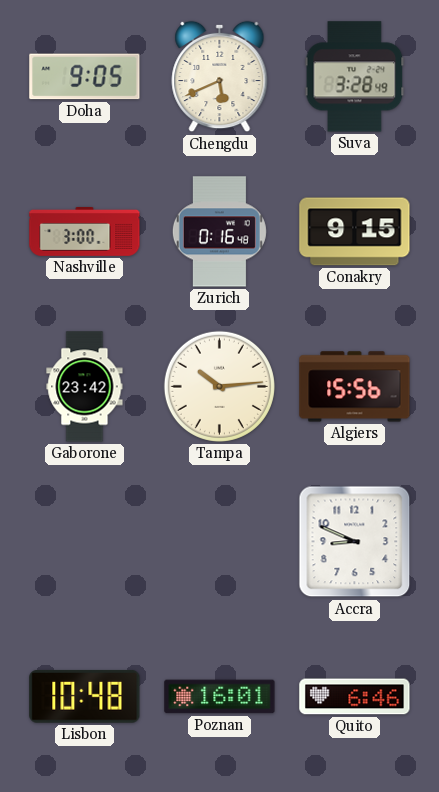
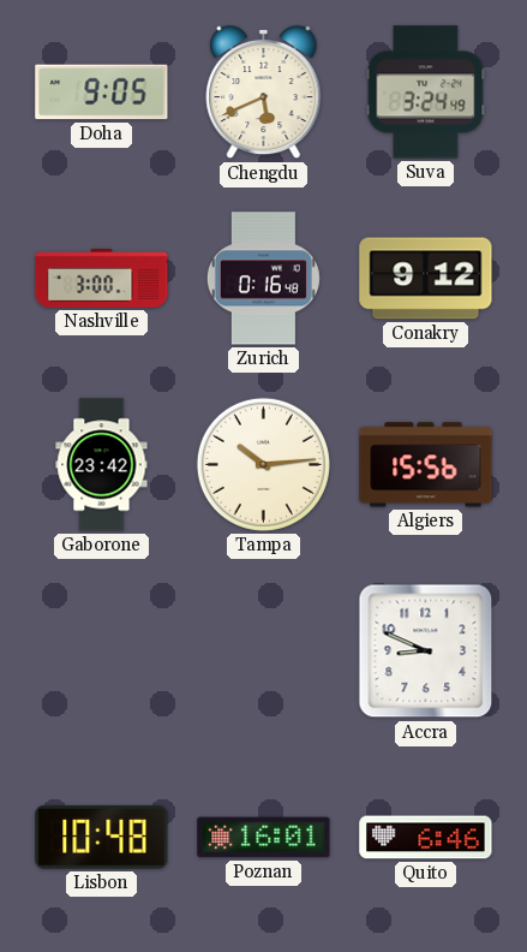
Suva: 3:28 -> 3:24
Conakry: 9:15 -> 9:12
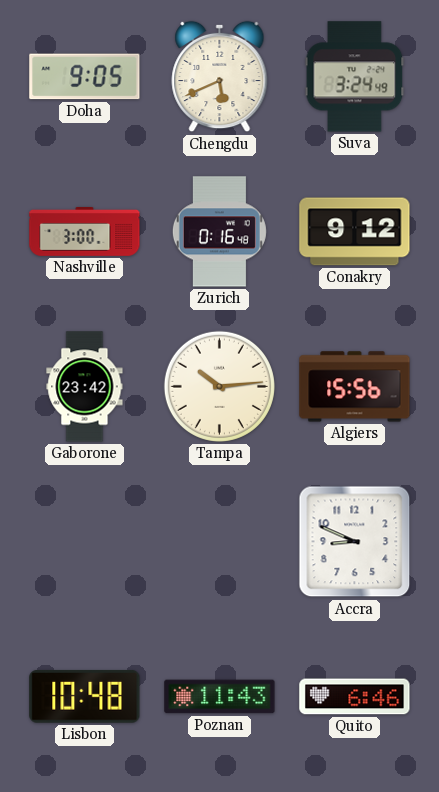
Poznan: 16:01 -> 11:43
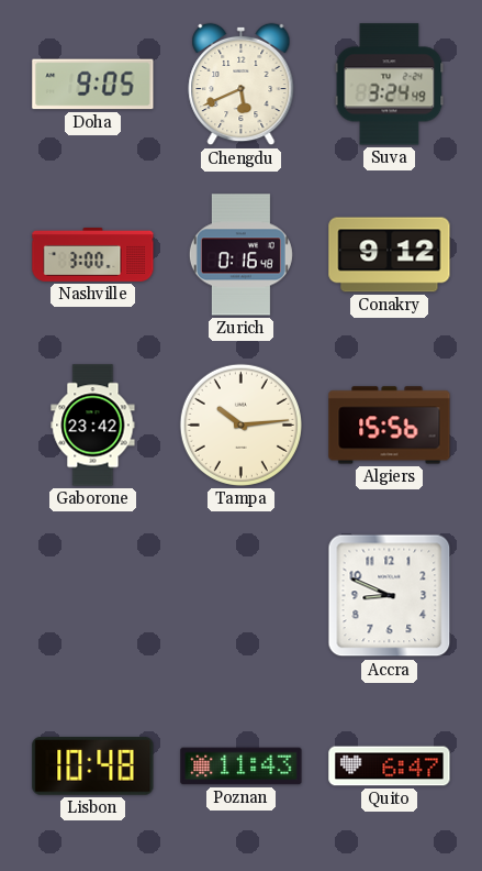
Quito: 6:46 -> 6:47
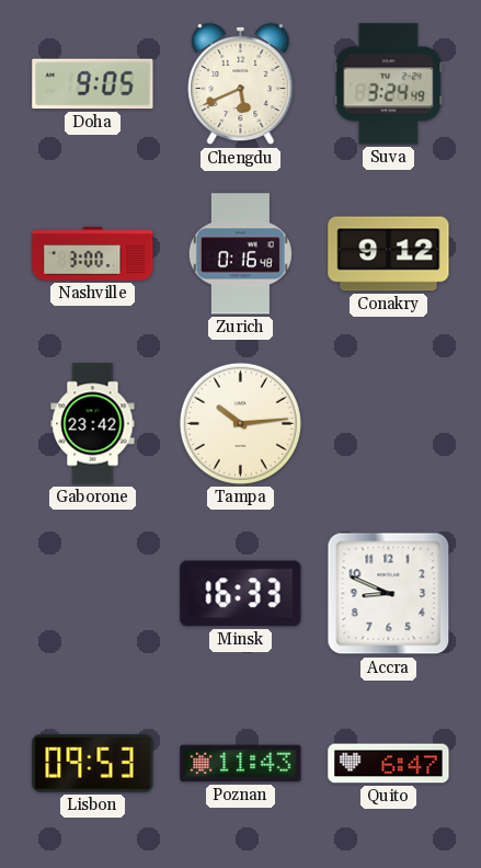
Algiers: 15:56 -> none
Minsk: none -> 16:33
Lisbon: 10:48 -> 09:53
